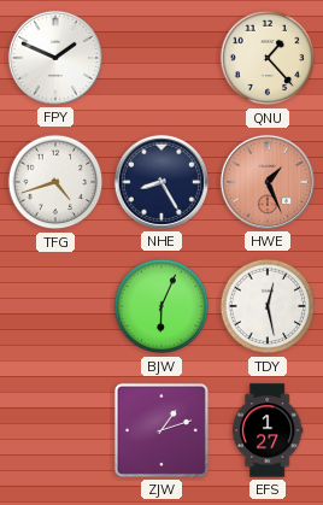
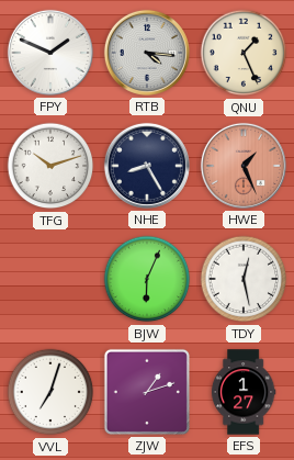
RTB: none -> 4:16
QNU: 1:23 -> 1:26
TFG: 4:42 -> 10:12
VVL: none -> 7:03
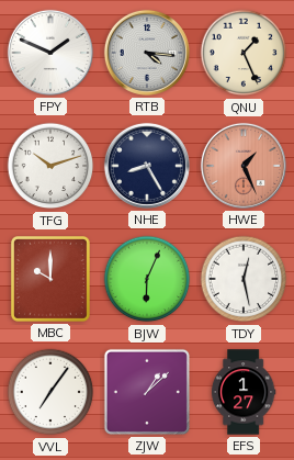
MBC: none -> 10:00
VVL: 7:03 -> 7:06
ZJW: 1:12 -> 1:08
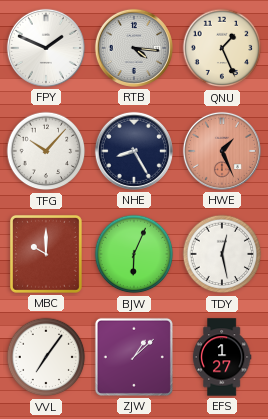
TFG: 10:12 -> 10:07
